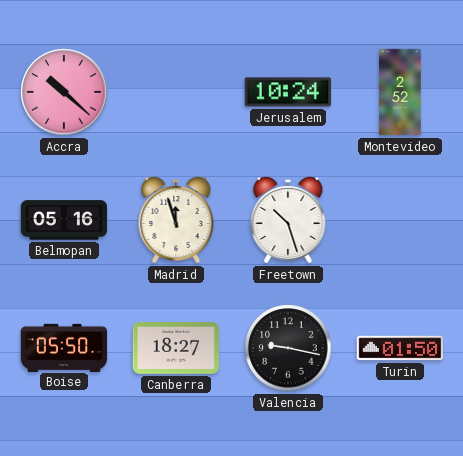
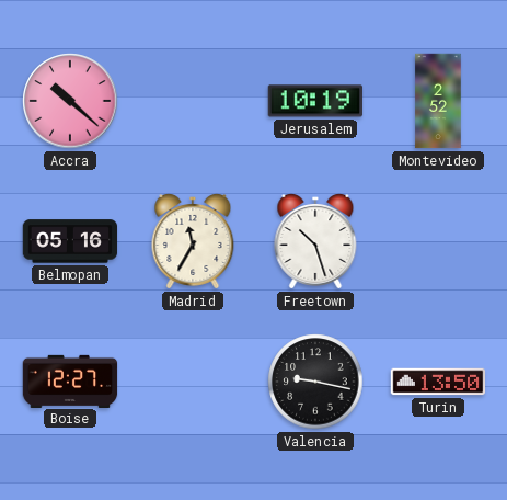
Jerusalem: 10:24 -> 10:19
Madrid: 11:57 -> 11:35
Boise: 05:50 -> 12:27
Canberra: 18:27 -> none
Turin: 01:50 -> 13:50
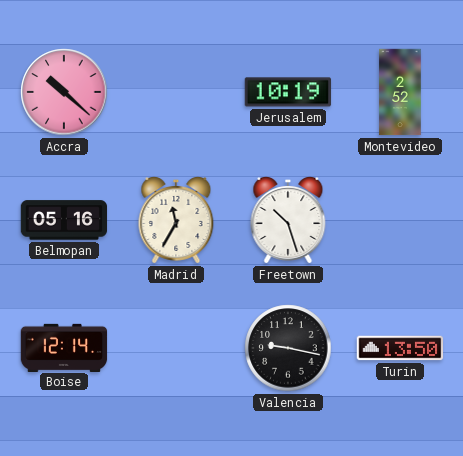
Boise: 12:27 -> 12:14
